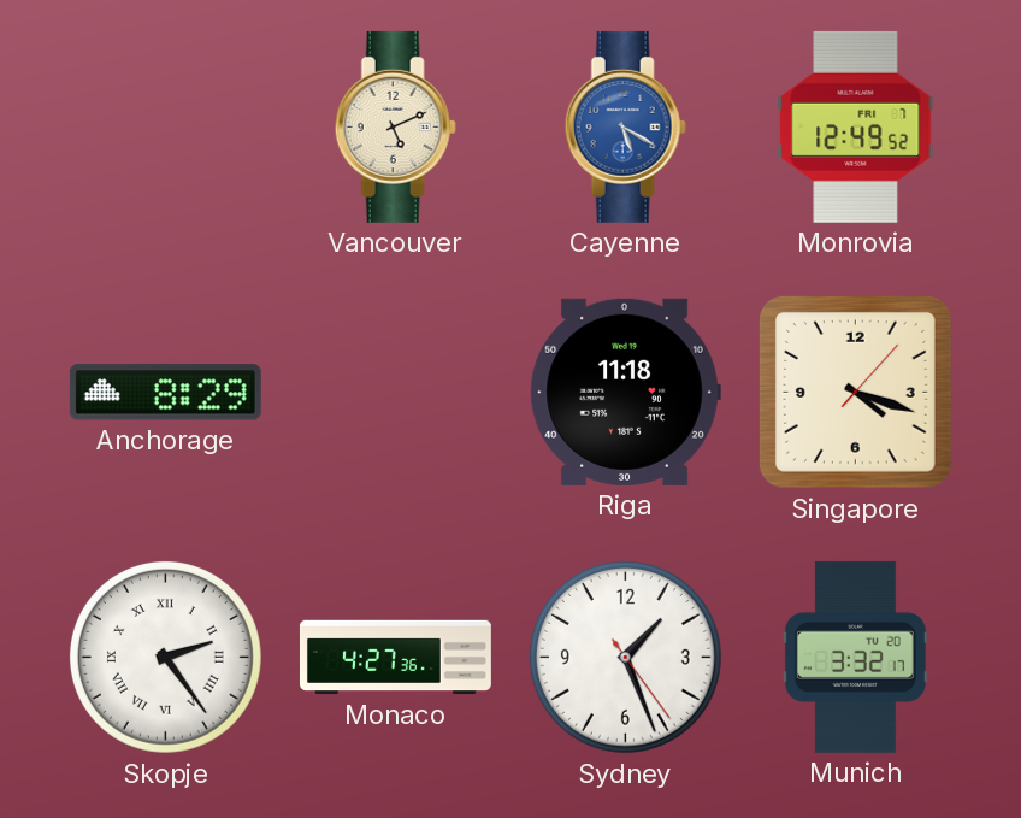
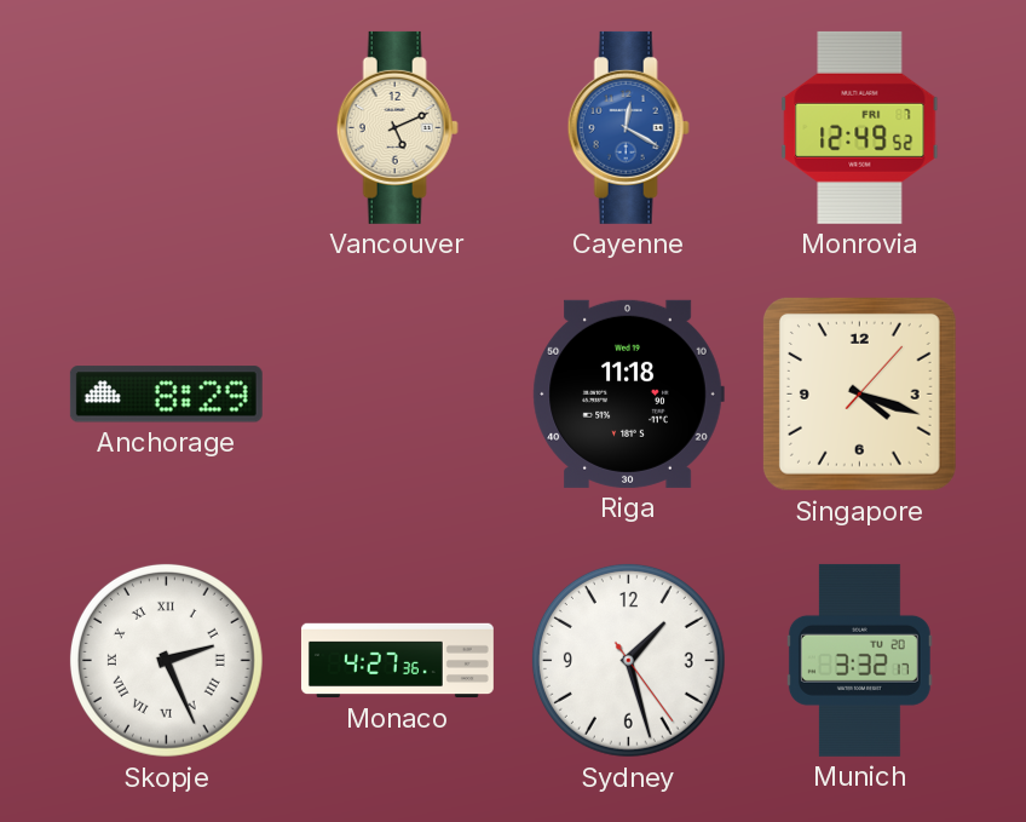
Cayenne: 5:20 -> 12:20
Skopje: 2:24 -> 2:26
Sydney: 1:26 -> 1:27
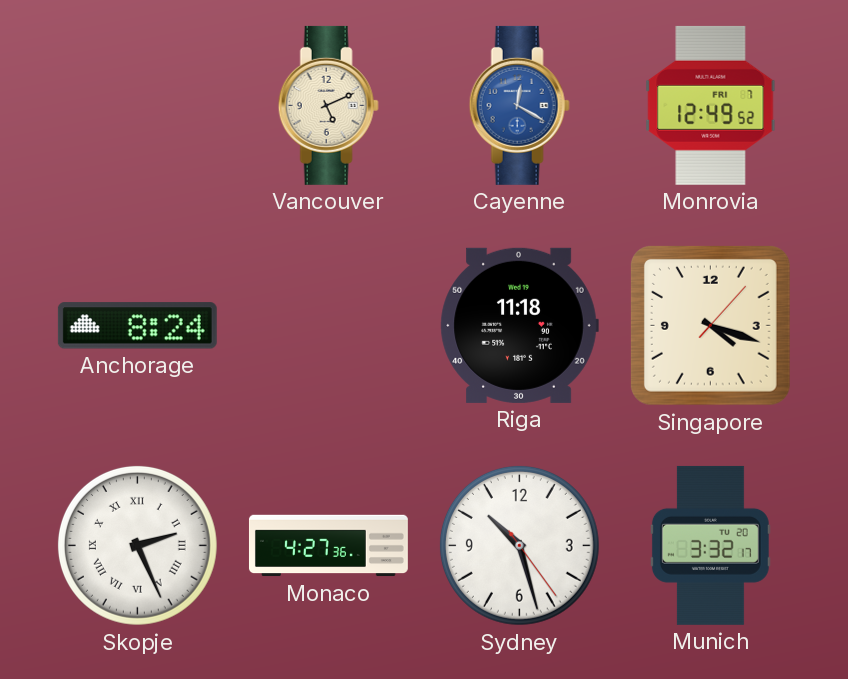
Anchorage: 8:29 -> 8:24
Sydney: 1:27 -> 10:27
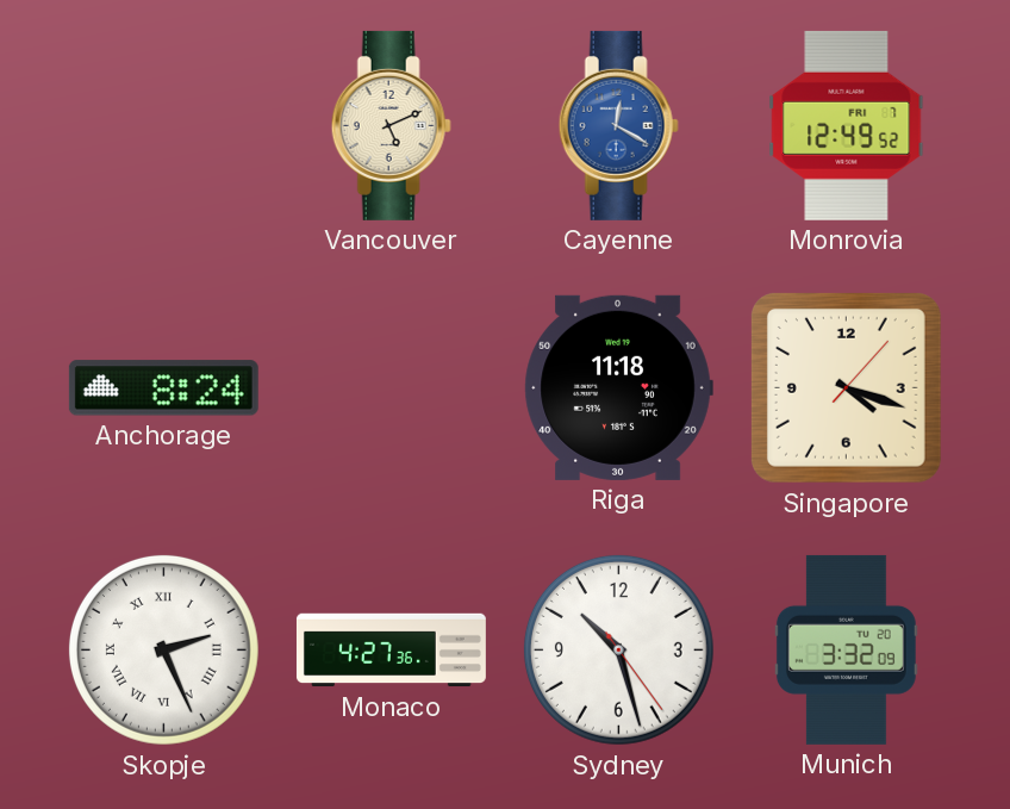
Munich: 3:32:17 -> 3:32:09
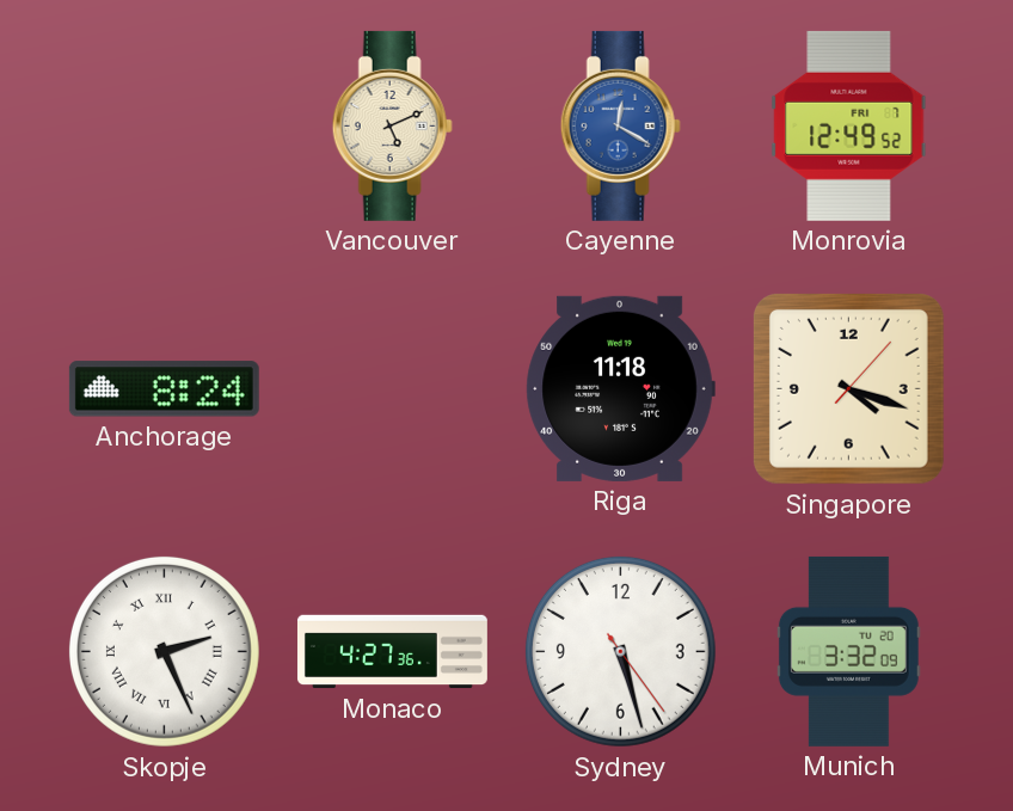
Sydney: 10:27 -> 5:27
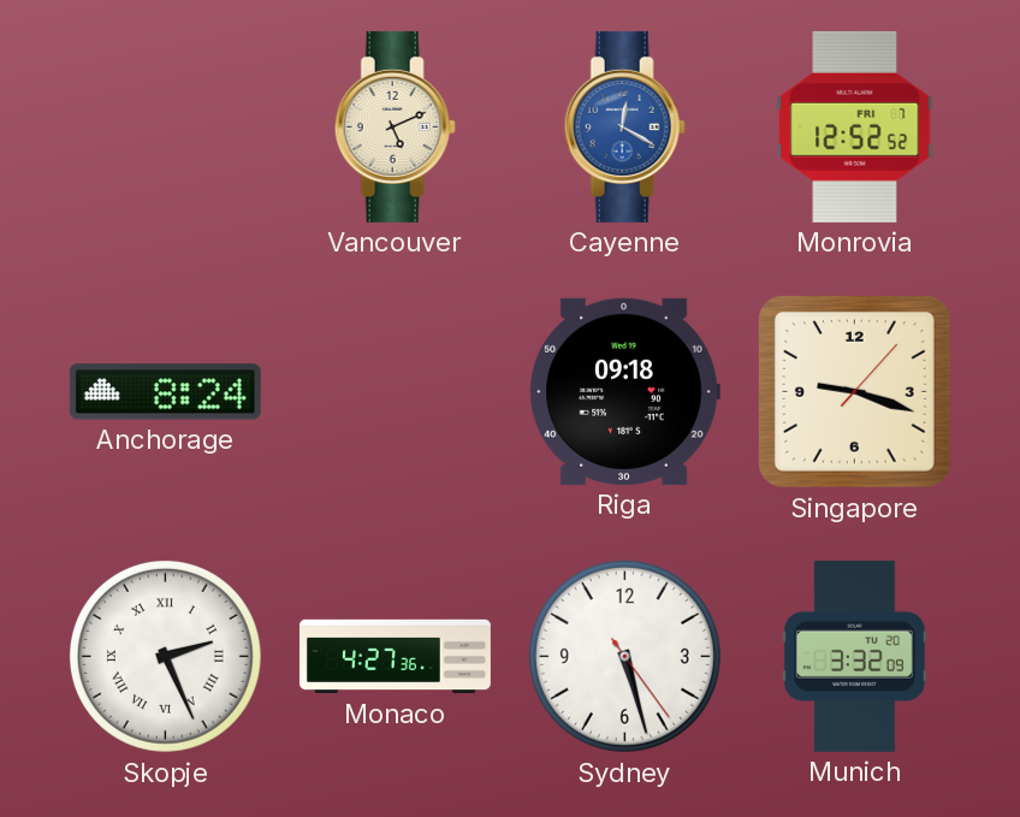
Monrovia: 12:49 -> 12:52
Riga: 11:18 -> 09:18
Singapore: 4:18 -> 9:18
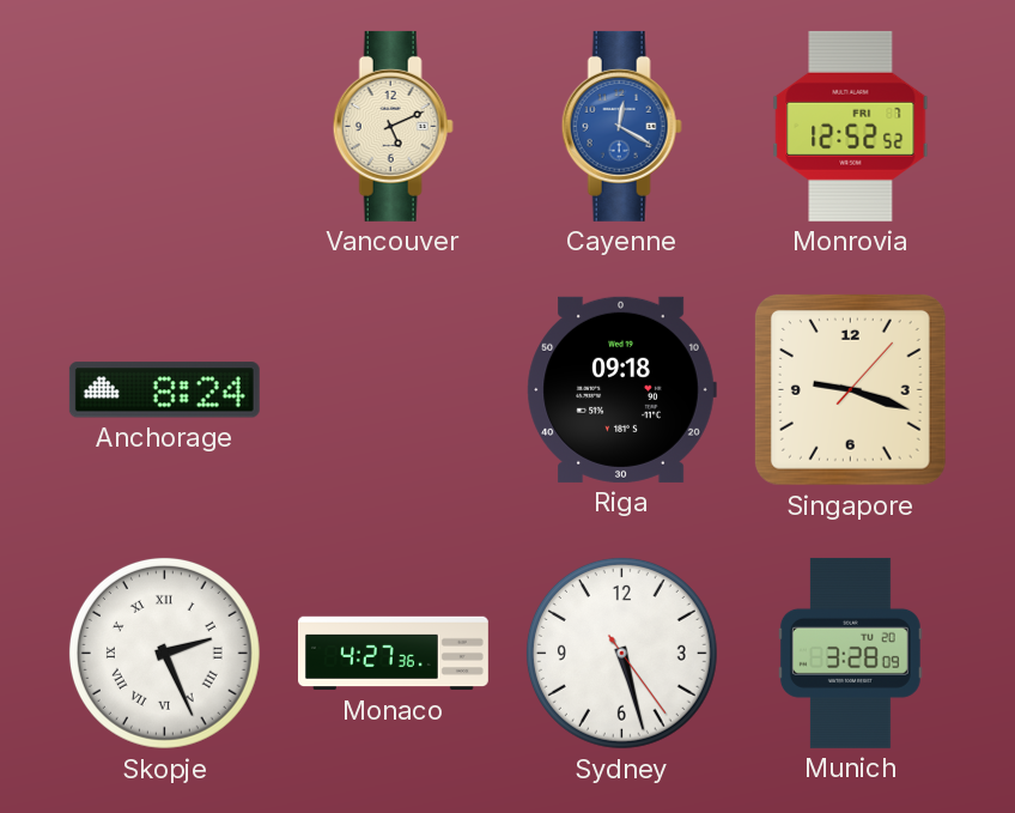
Munich: 3:32 -> 3:28
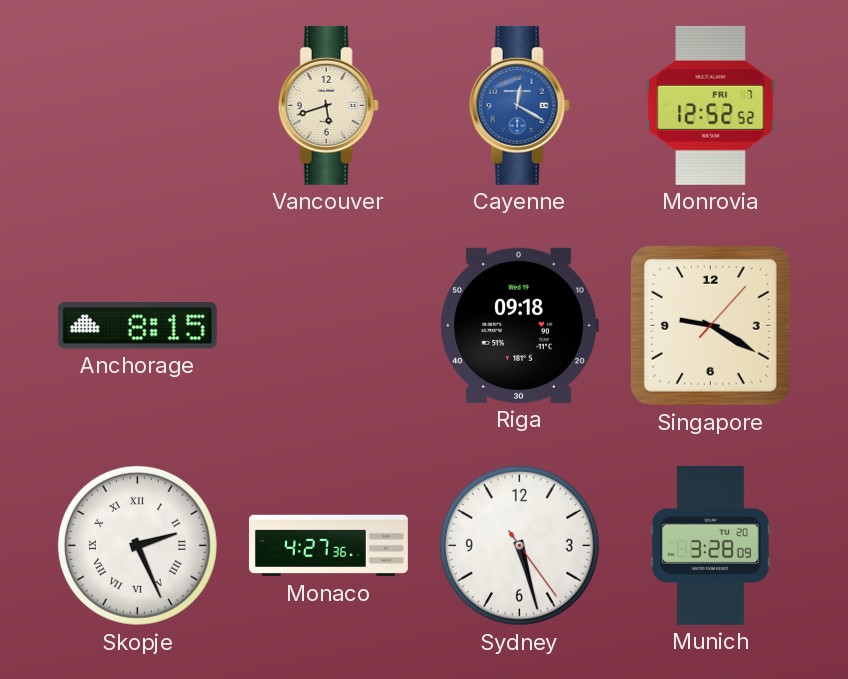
Vancouver: 5:11 -> 5:42
Anchorage: 8:24 -> 8:15
Singapore: 9:18 -> 9:20
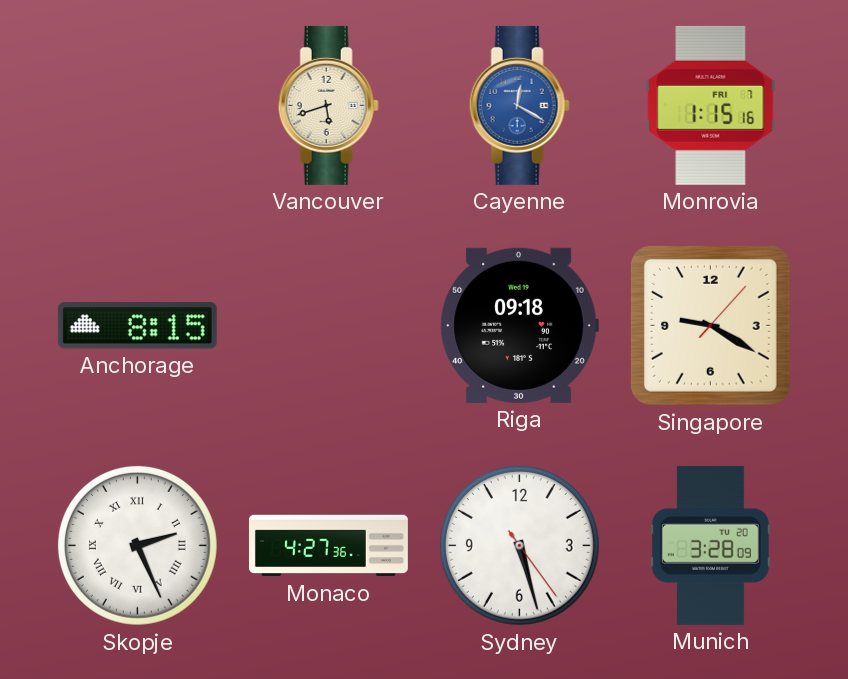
Monrovia: 12:52 -> 1:15
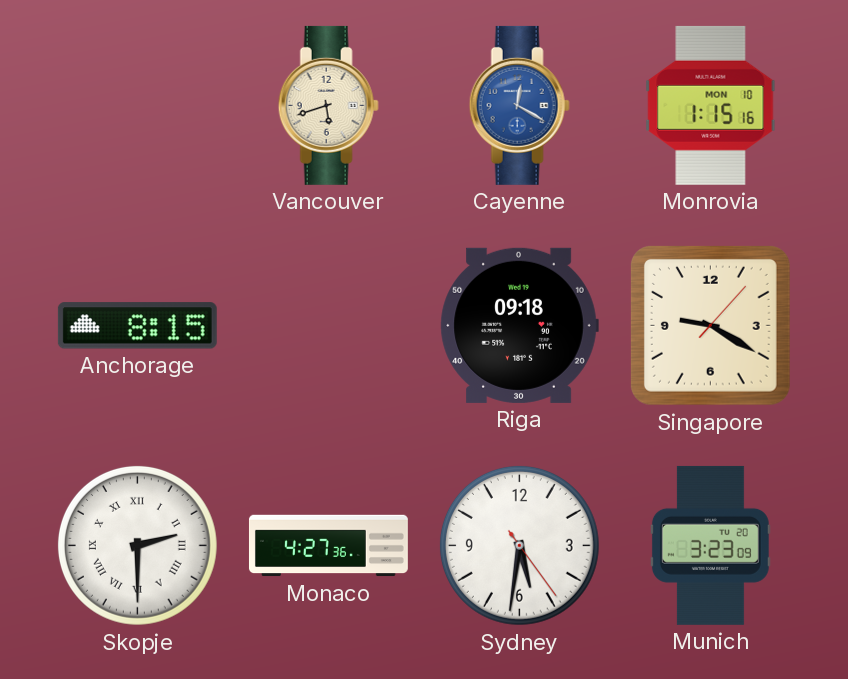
Monrovia date: FRI 7 -> MON 10
Skopje: 2:26 -> 2:30
Sydney: 5:27 -> 5:31
Munich: 3:28 -> 3:23
